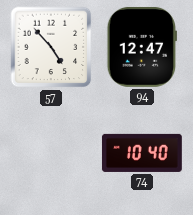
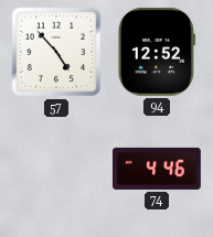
94: 12:47 -> 12:52
74: 10:40 -> 4:46
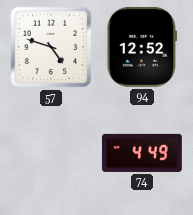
57: 4:53 -> 4:48
74: 4:46 -> 4:49
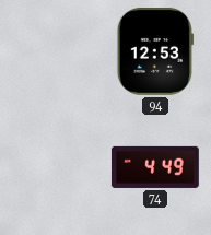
57: 4:48 -> none
94: 12:52 -> 12:53
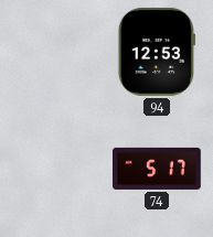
74: 4:49 -> 5:17
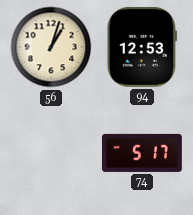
56: none -> 1:03
